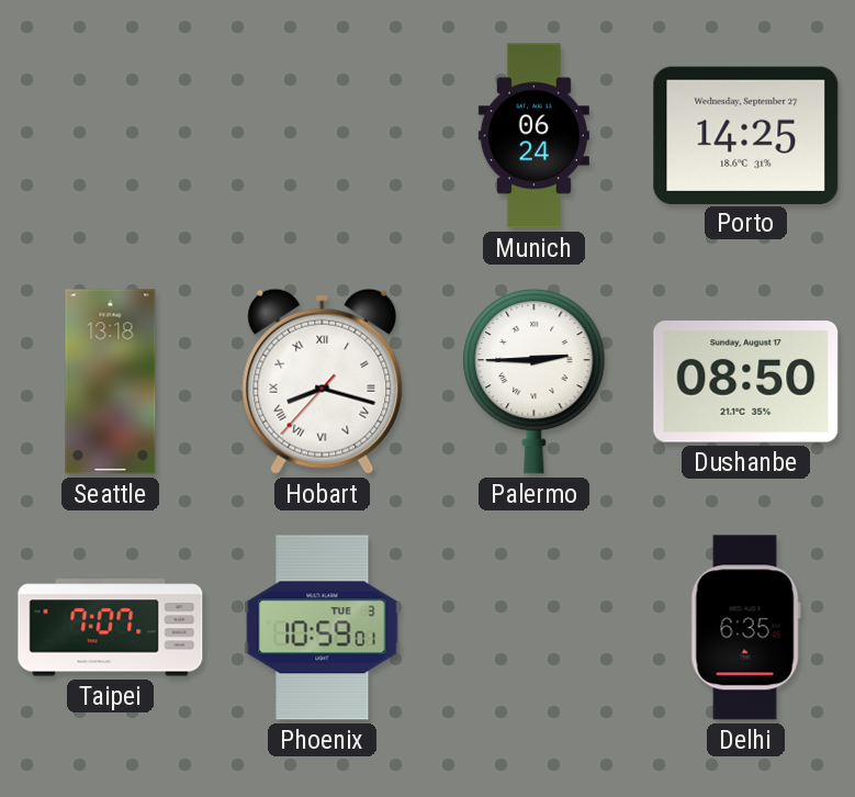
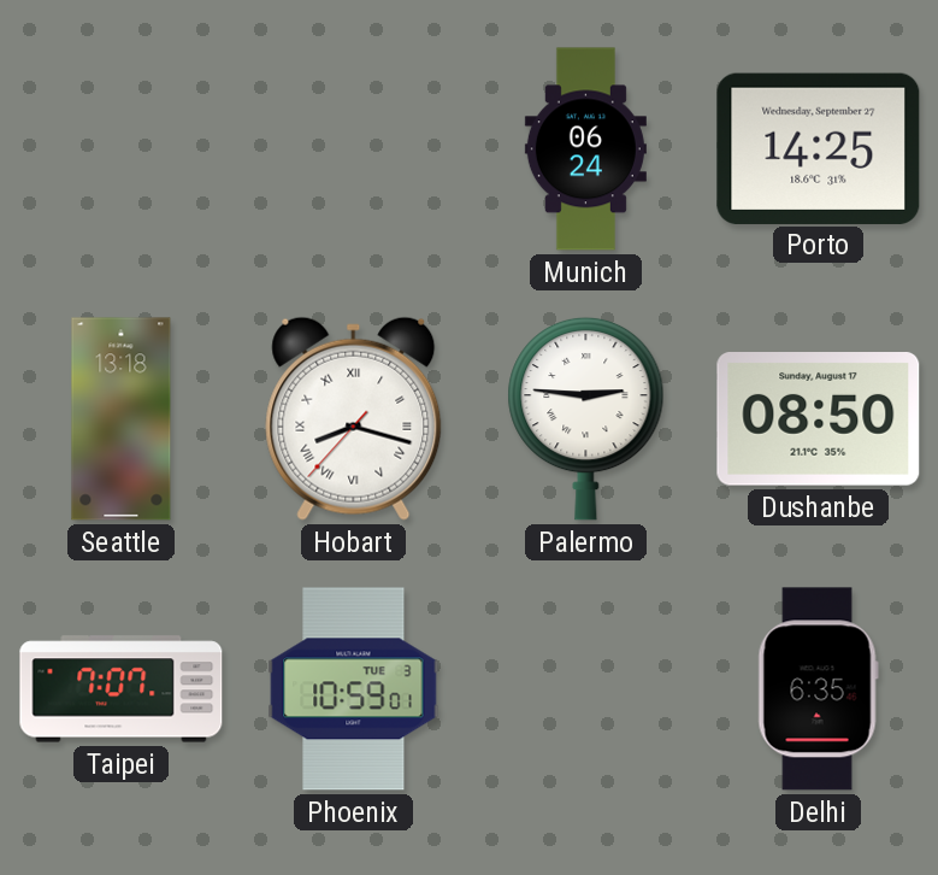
Palermo: 2:45 -> 2:46
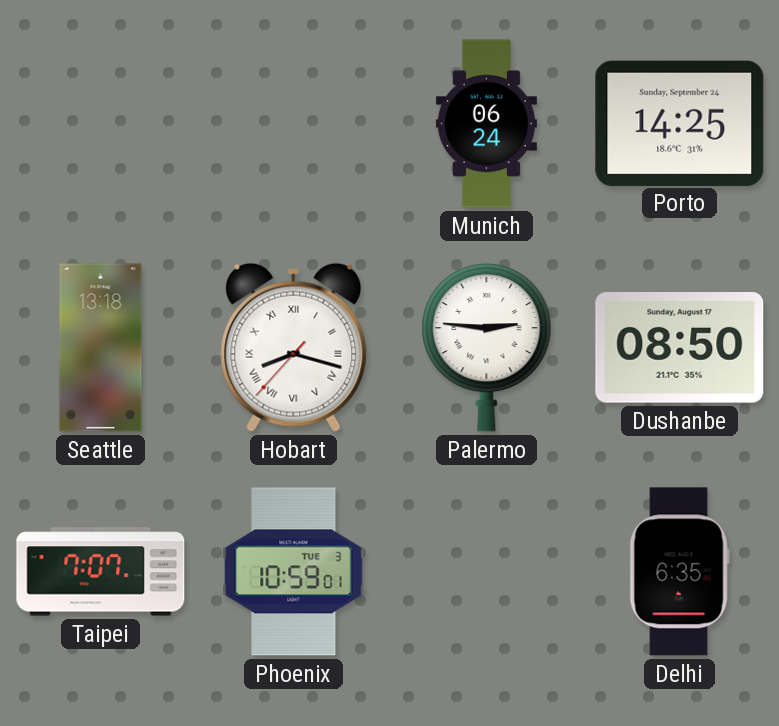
Porto date: Wednesday, September 27 -> Sunday, September 24
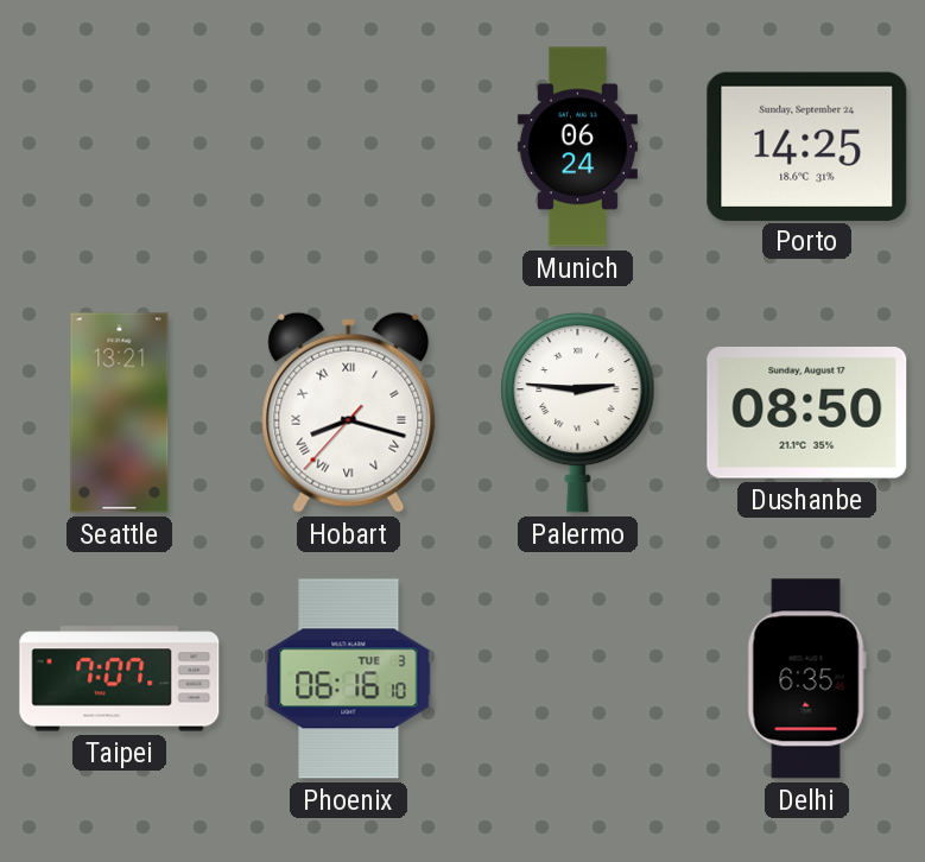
Seattle: 13:18 -> 13:21
Phoenix: 10:59 -> 06:16
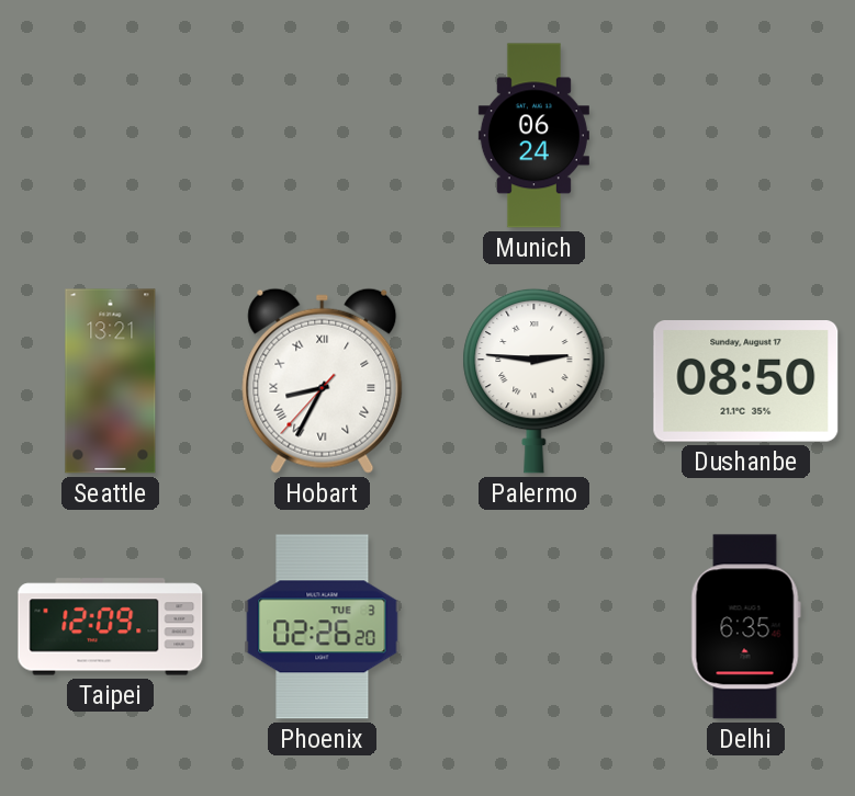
Porto: 14:25 -> none
Hobart: 8:17 -> 8:34
Taipei: 7:07 -> 12:09
Phoenix: 06:16 -> 02:26
